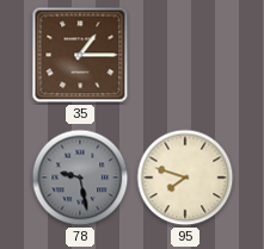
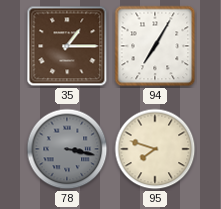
94: none -> 7:05
78: 9:28 -> 3:17
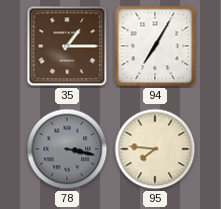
95: 7:48 -> 7:46
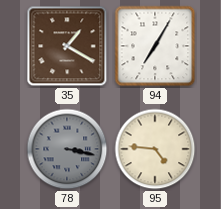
35: 1:15 -> 1:20
95: 7:46 -> 4:46
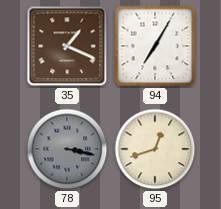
35: 1:20 -> 1:19
95: 4:46 -> 12:42
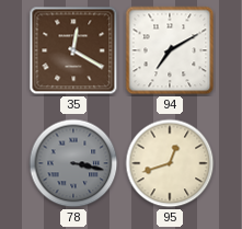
35: 1:19 -> 12:20
94: 7:05 -> 7:10
